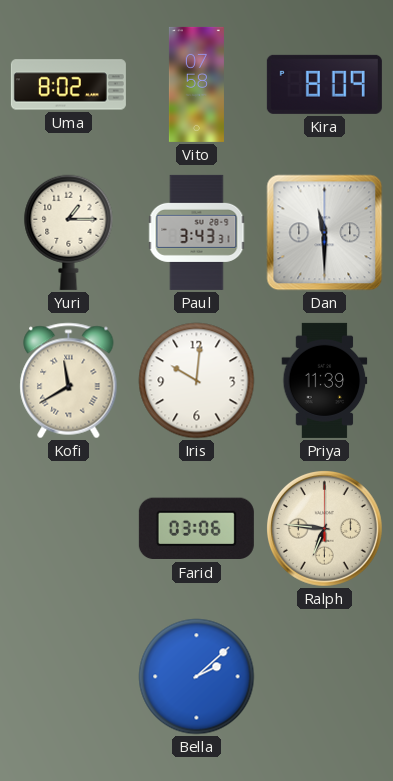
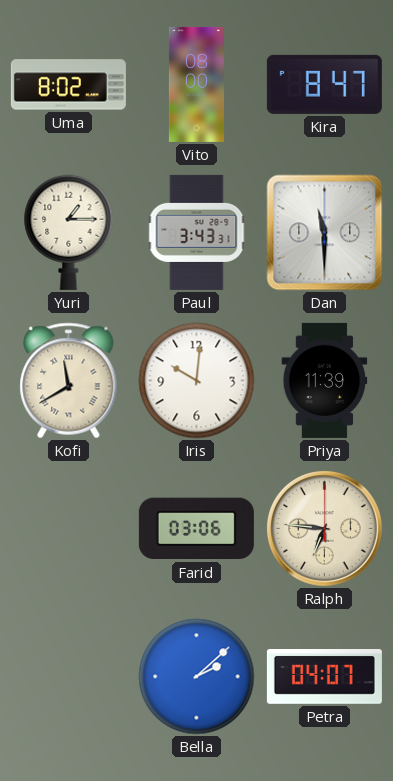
Vito: 07:58 -> 08:00
Kira: 8:09 -> 8:47
Petra: none -> 04:07
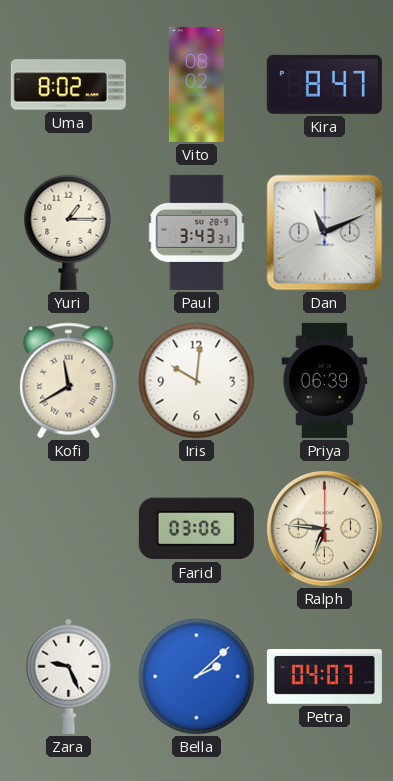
Vito: 08:00 -> 08:02
Dan: 11:30 -> 11:11
Priya: 11:39 -> 06:39
Zara: none -> 9:26
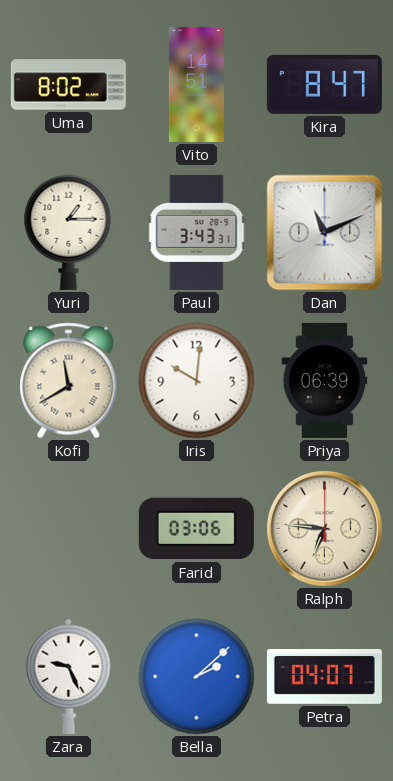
Vito: 08:02 -> 14:51
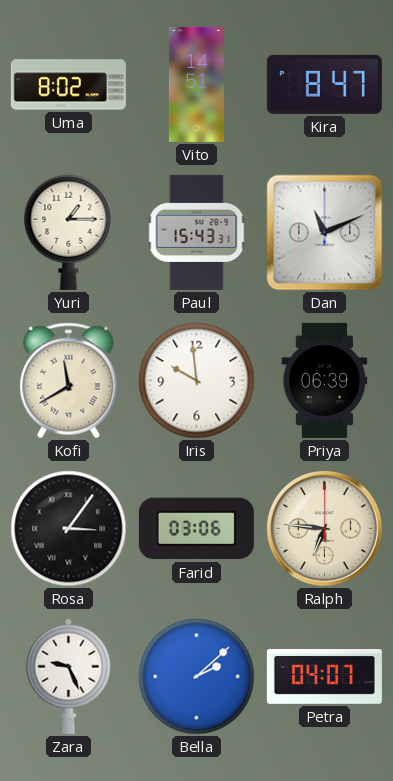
Paul: 3:43 -> 15:43
Iris: 10:01 -> 9:59
Rosa: none -> 3:06
